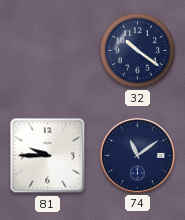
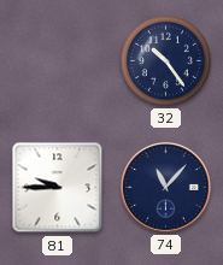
32: 10:21 -> 10:24
74: 11:09 -> 11:07
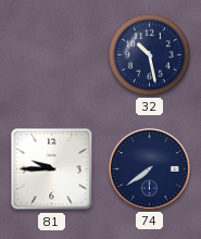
32: 10:24 -> 10:28
74: 11:07 -> 7:39
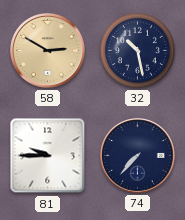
58: none -> 2:50
74: 7:39 -> 7:37
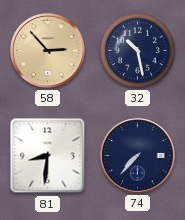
58: 2:50 -> 2:53
81: 9:45 -> 8:31
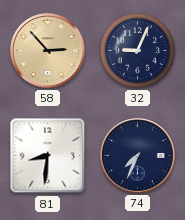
32: 10:28 -> 9:04
74: 7:37 -> 7:34
